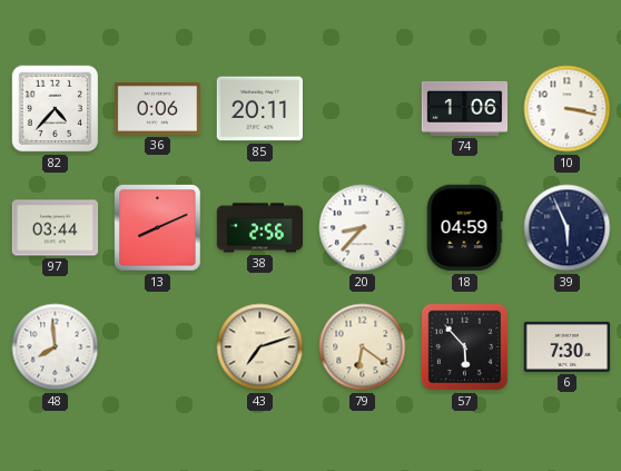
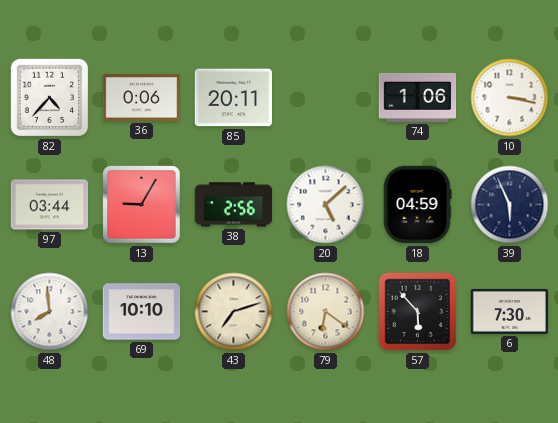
13: 8:11 -> 9:05
20: 8:37 -> 5:08
69: none -> 10:10
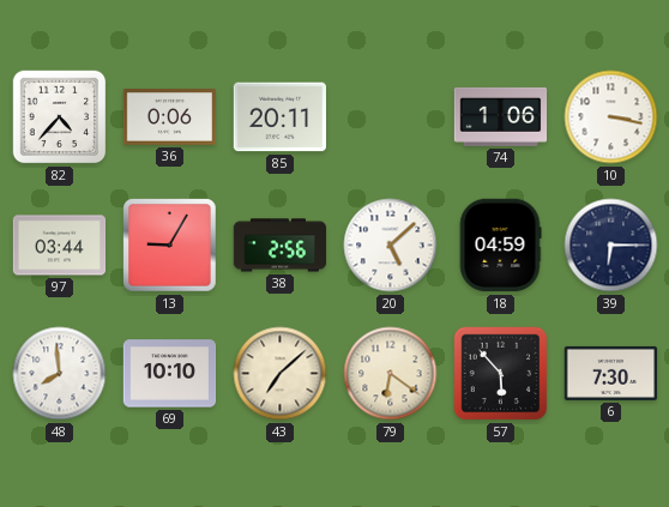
39: 5:56 -> 6:15
43: 7:12 -> 7:08
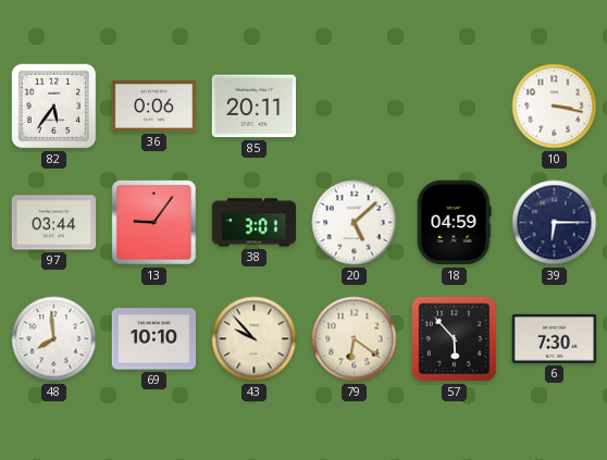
82: 4:37 -> 5:36
74: 1:06 -> none
13: 9:05 -> 9:06
38: 2:56 -> 3:01
43: 7:08 -> 9:53
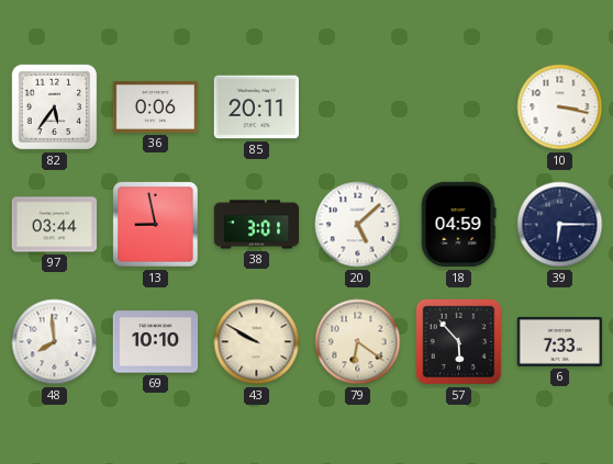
13: 9:06 -> 8:58
43: 9:53 -> 9:50
6: 7:30 -> 7:33
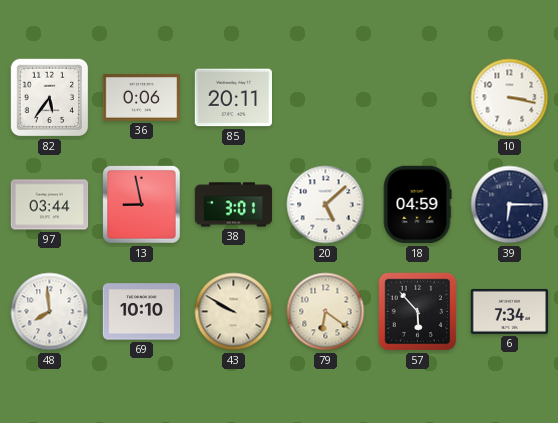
6: 7:33 -> 7:34
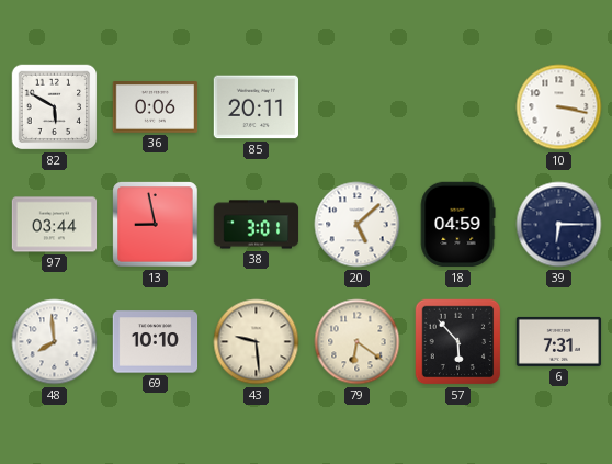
82: 5:36 -> 5:50
43: 9:50 -> 9:29
6: 7:34 -> 7:31
